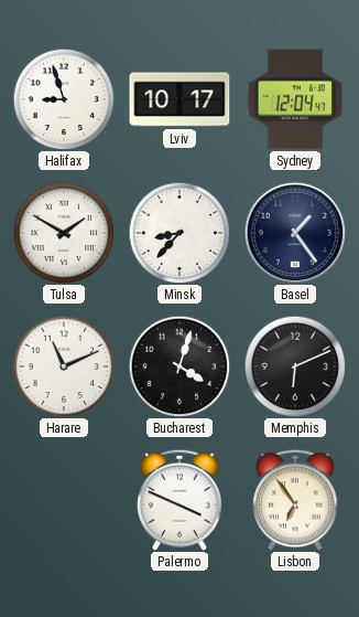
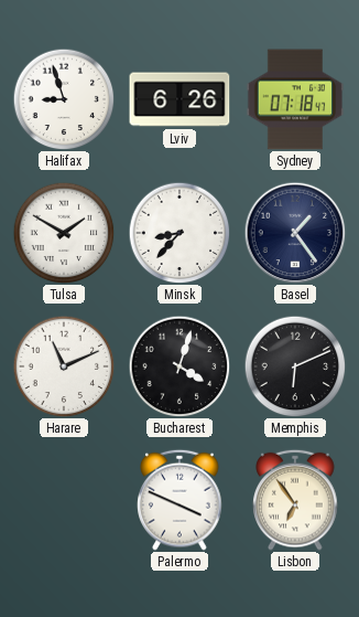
Lviv: 10:17 -> 6:26
Sydney: 12:04 -> 07:18
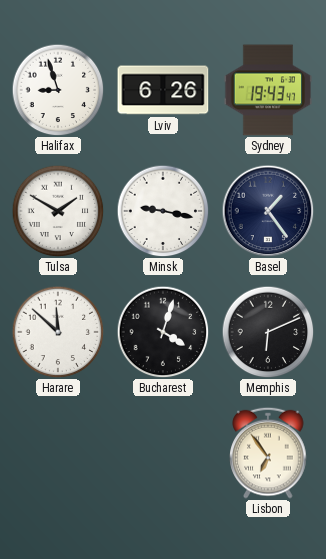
Sydney: 07:18 -> 19:43
Minsk: 8:37 -> 9:17
Harare: 11:11 -> 11:52
Palermo: 3:49 -> none
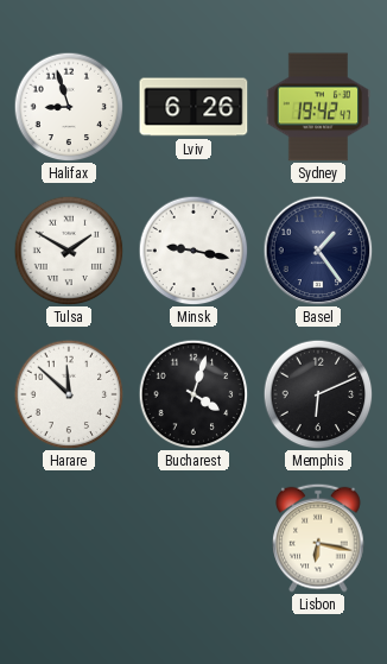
Sydney: 19:43 -> 19:42
Lisbon: 6:54 -> 6:17
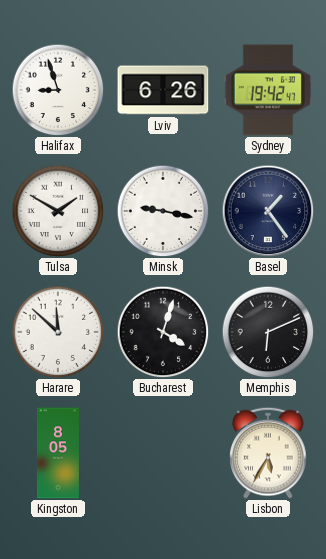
Kingston: none -> 8:05
Lisbon: 6:17 -> 5:35
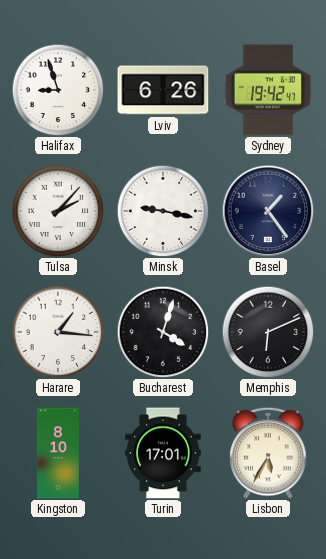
Tulsa: 1:50 -> 2:07
Harare: 11:52 -> 1:16
Kingston: 8:05 -> 8:10
Turin: none -> 17:01
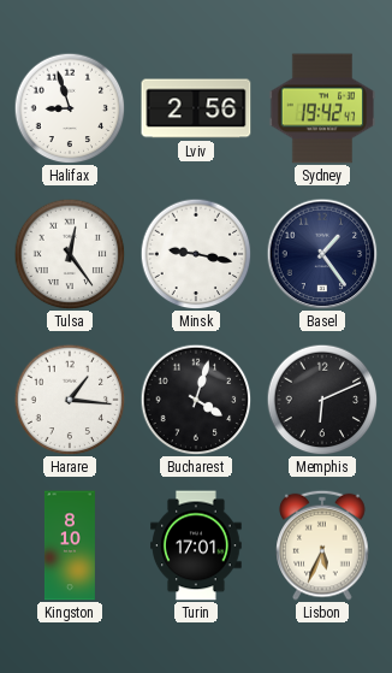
Lviv: 6:26 -> 2:56
Tulsa: 2:07 -> 12:24
Lisbon: 5:35 -> 5:34
